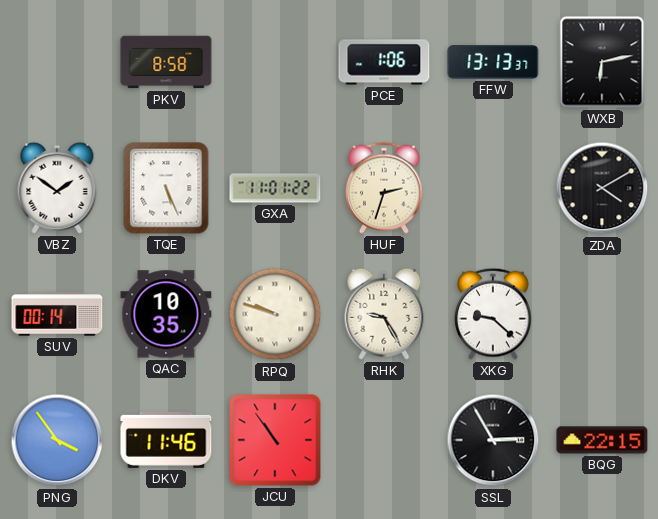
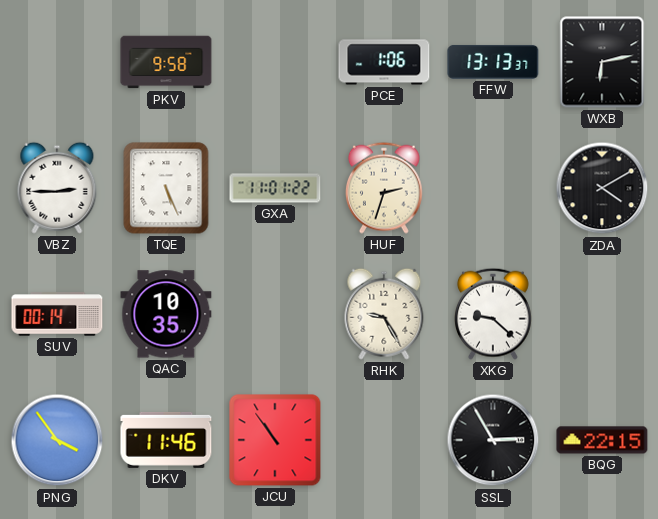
PKV: 8:58 -> 9:58
VBZ: 1:51 -> 2:45
RPQ: 9:48 -> none
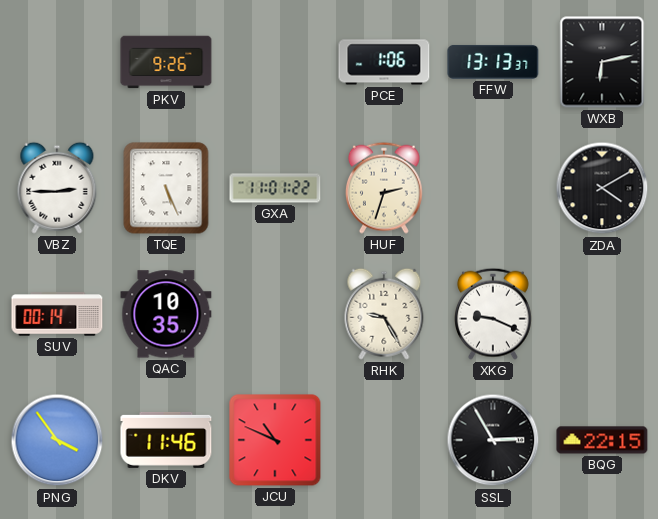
PKV: 9:58 -> 9:26
XKG: 9:22 -> 9:19
JCU: 10:54 -> 10:49
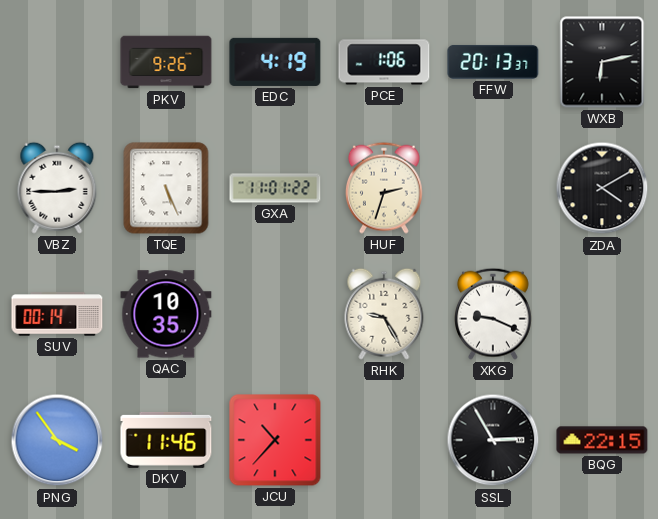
EDC: none -> 4:19
FFW: 13:13 -> 20:13
JCU: 10:49 -> 10:37
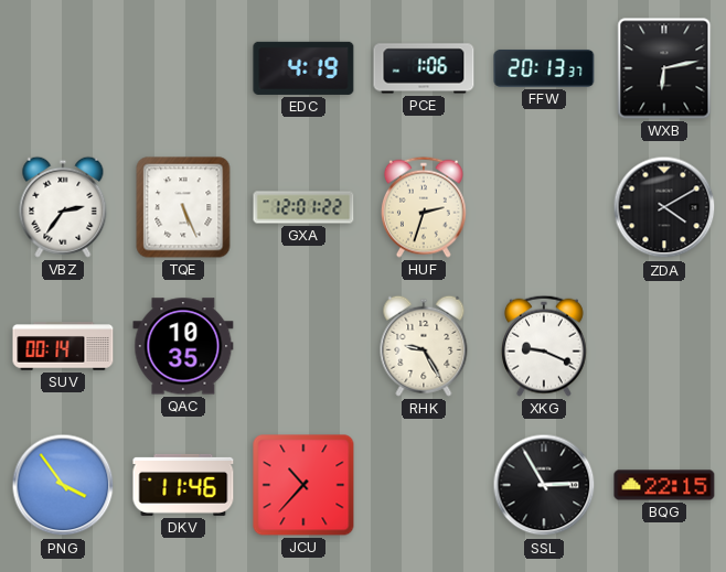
PKV: 9:26 -> none
VBZ: 2:45 -> 2:36
GXA: 11:01 -> 12:01
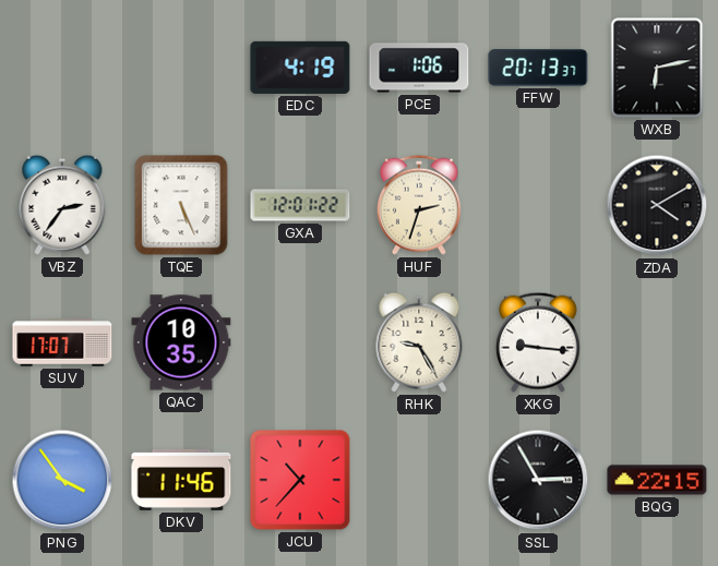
SUV: 00:14 -> 17:07
XKG: 9:19 -> 9:16
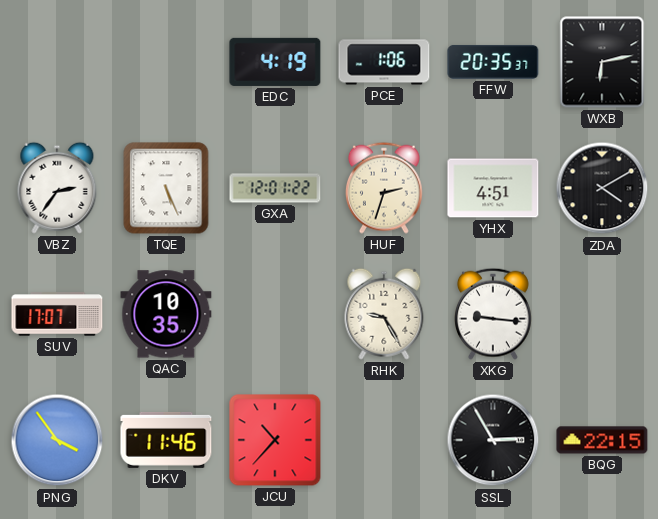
FFW: 20:13 -> 20:35
YHX: none -> 4:51
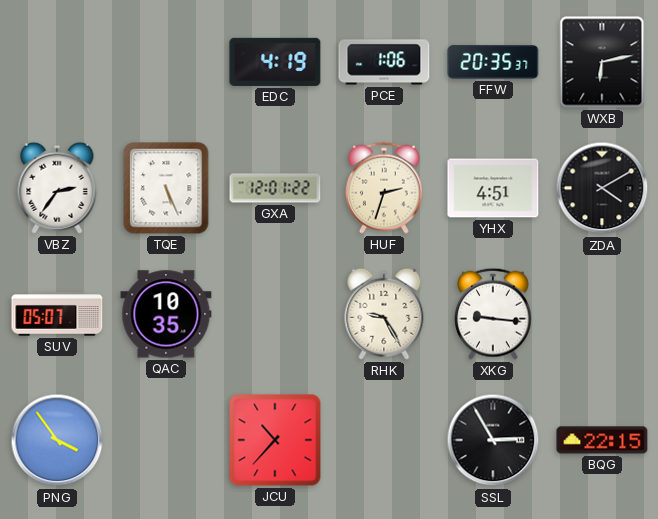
SUV: 17:07 -> 05:07
DKV: 11:46 -> none
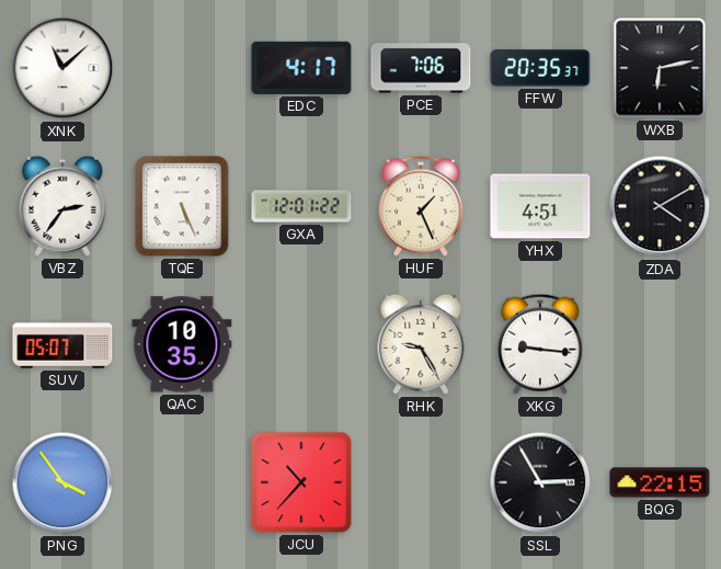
XNK: none -> 11:08
EDC: 4:19 -> 4:17
PCE: 1:06 -> 7:06
HUF: 2:33 -> 1:26
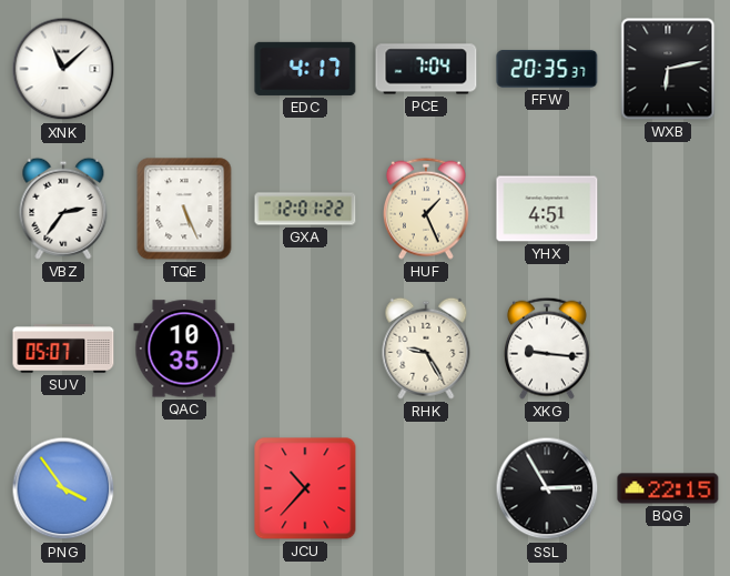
PCE: 7:06 -> 7:04
ZDA: 4:10 -> none
